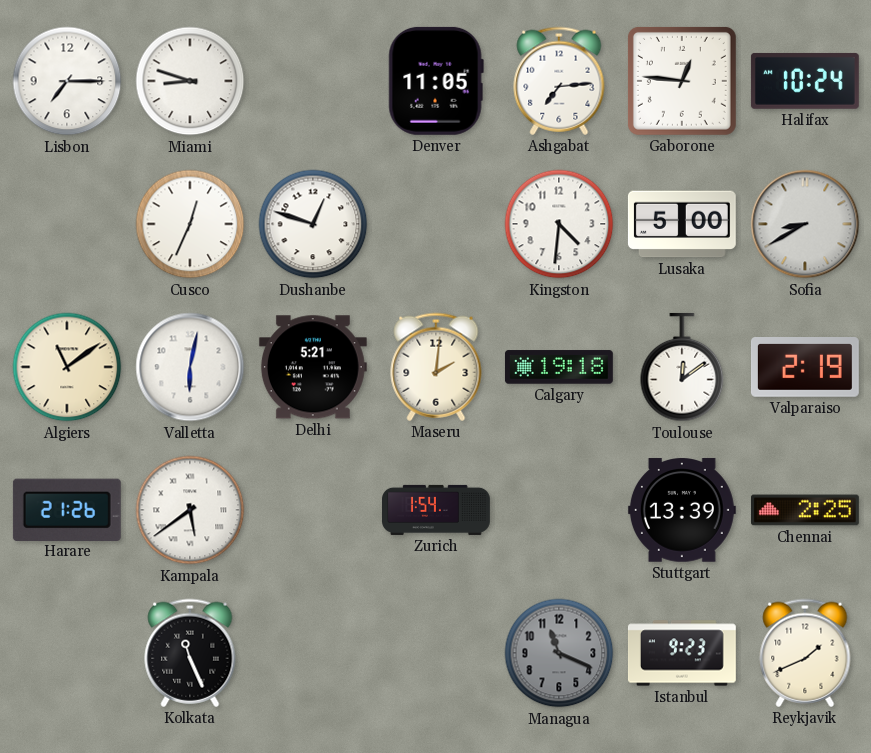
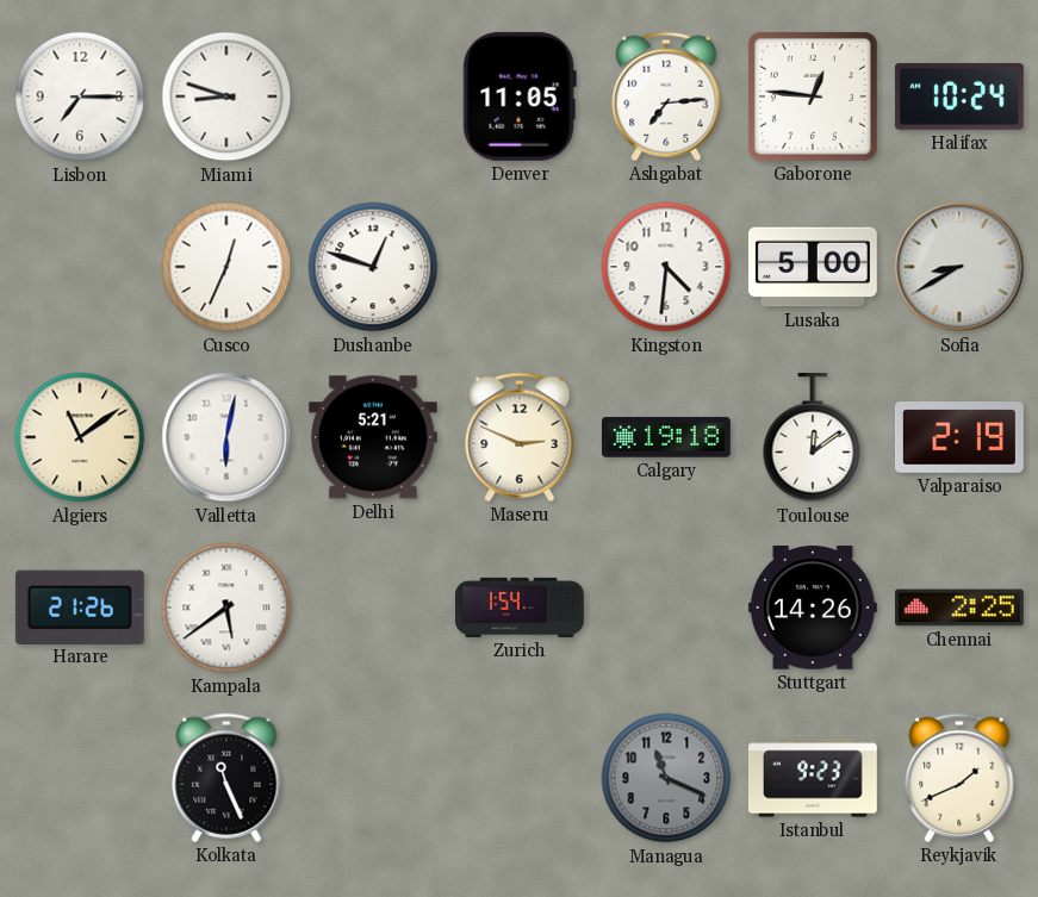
Maseru: 2:01 -> 2:49
Stuttgart: 13:39 -> 14:26
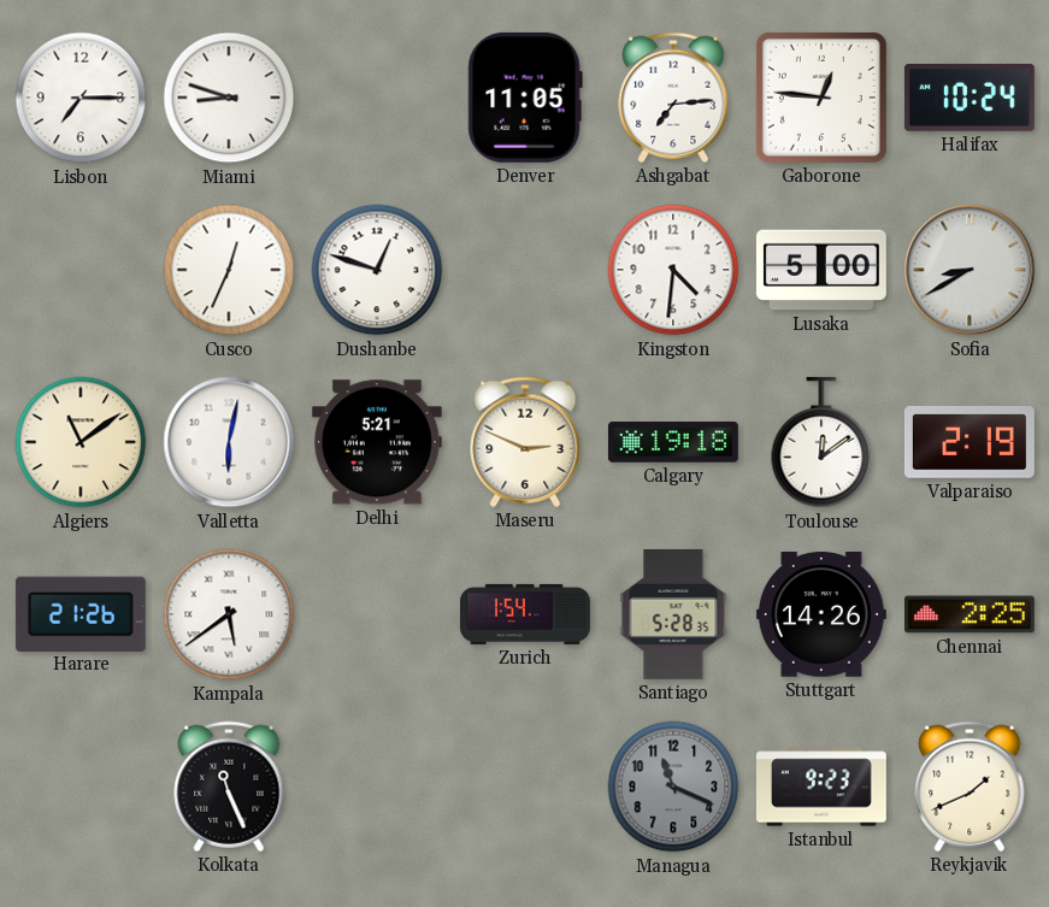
Santiago: none -> 5:28
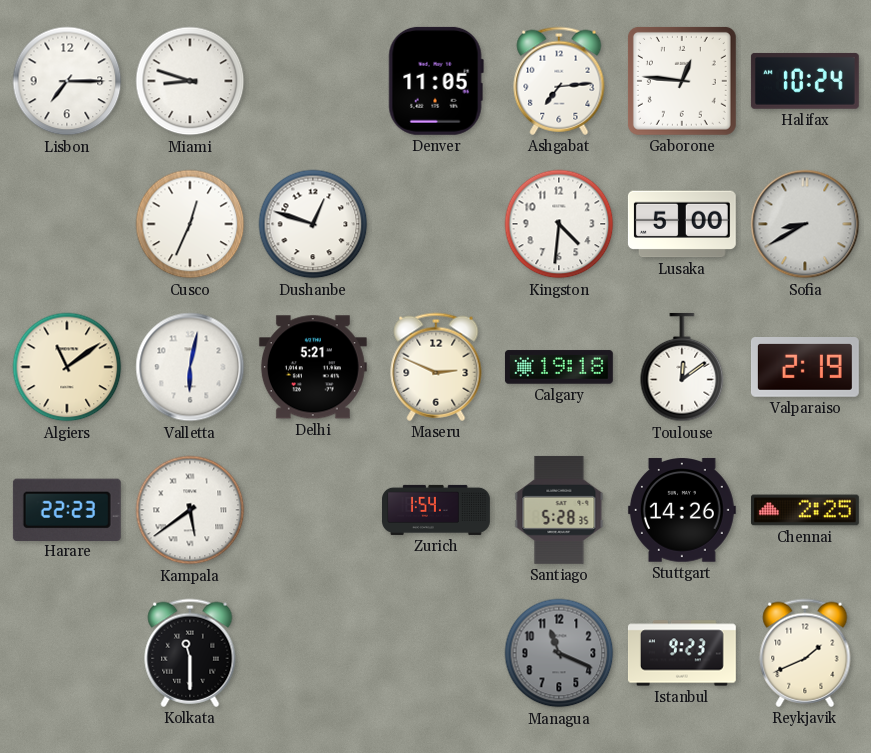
Harare: 21:26 -> 22:23
Kolkata: 11:26 -> 11:30
